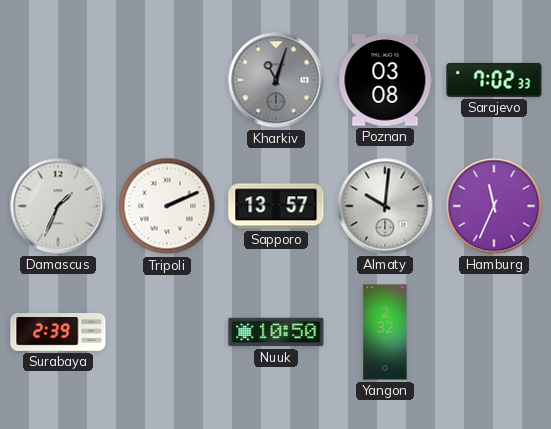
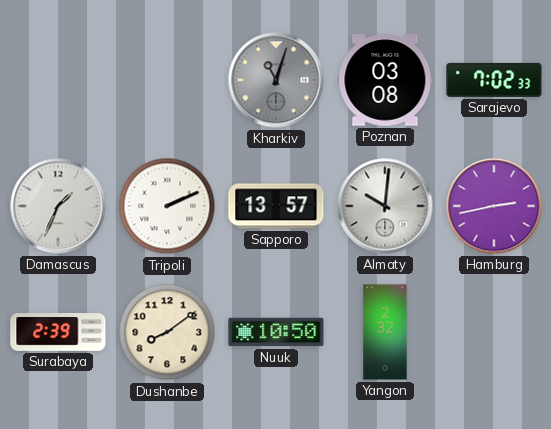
Hamburg: 11:34 -> 2:43
Dushanbe: none -> 8:09
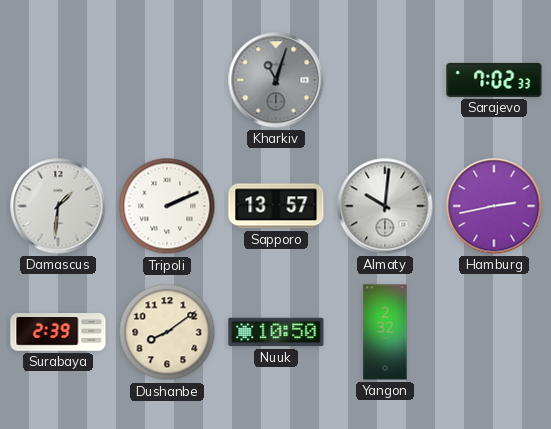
Poznan: 03:08 -> none
Damascus: 1:34 -> 1:31
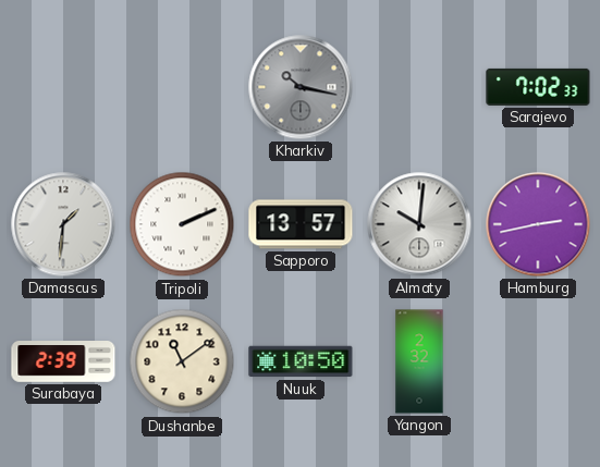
Kharkiv: 11:03 -> 10:17
Dushanbe: 8:09 -> 11:09
